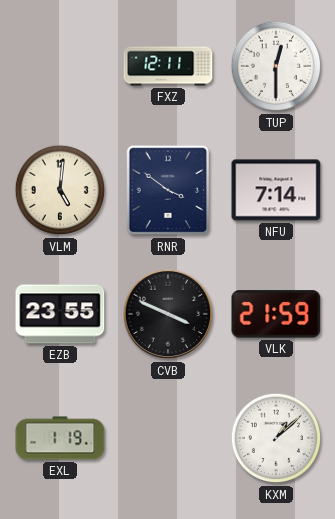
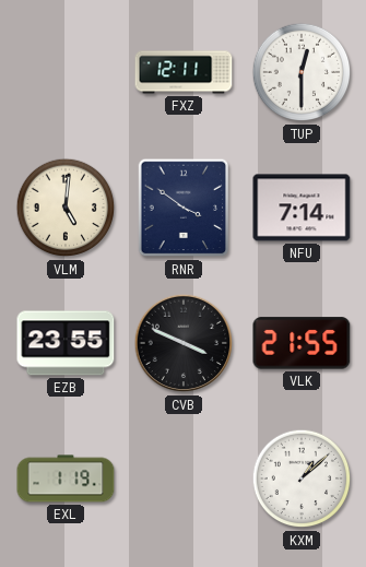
VLK: 21:59 -> 21:55
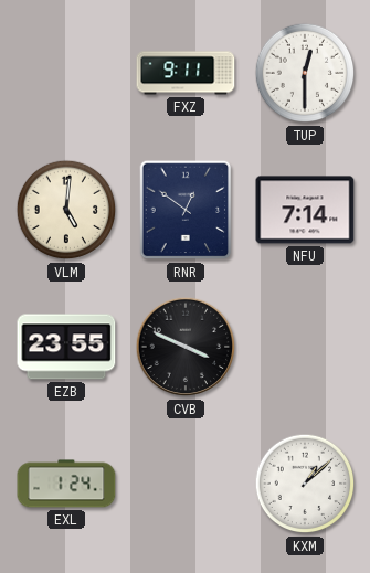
FXZ: 12:11 -> 9:11
RNR: 3:51 -> 12:51
VLK: 21:55 -> none
EXL: 1:19 -> 1:24
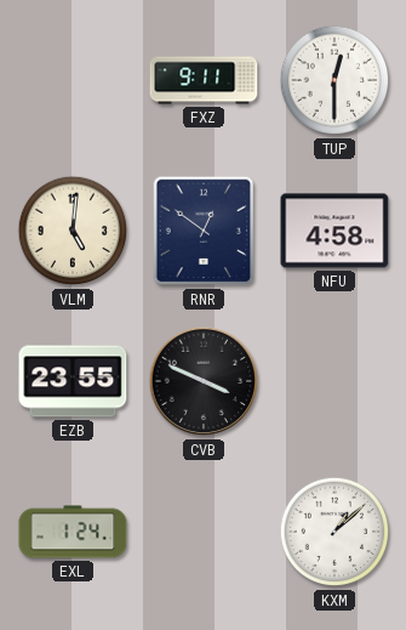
NFU: 7:14 -> 4:58
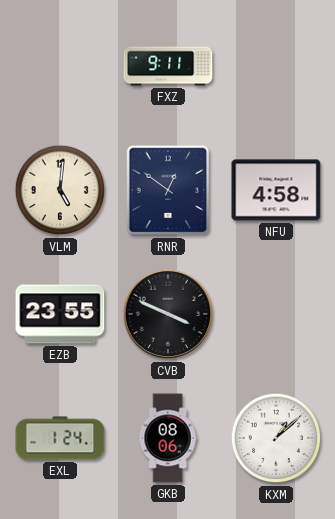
TUP: 12:30 -> none
GKB: none -> 08:06
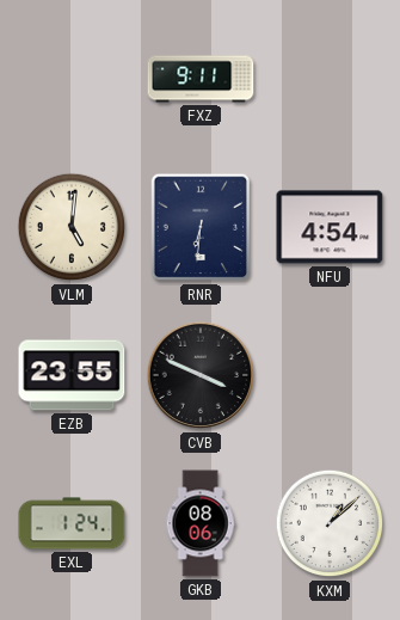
RNR: 12:51 -> 6:31
NFU: 4:58 -> 4:54
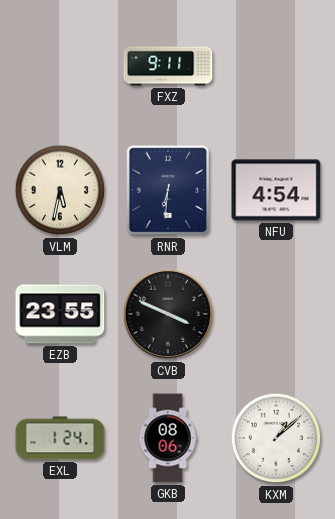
VLM: 5:01 -> 5:32
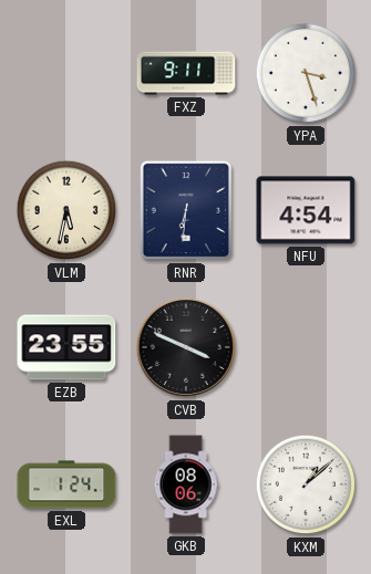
YPA: none -> 3:27
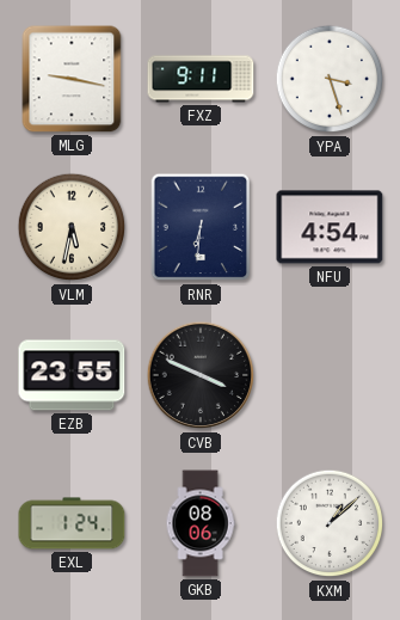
MLG: none -> 9:17
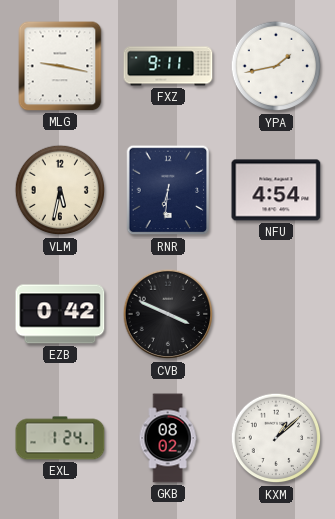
YPA: 3:27 -> 1:43
EZB: 23:55 -> 0:42
GKB: 08:06 -> 08:02
